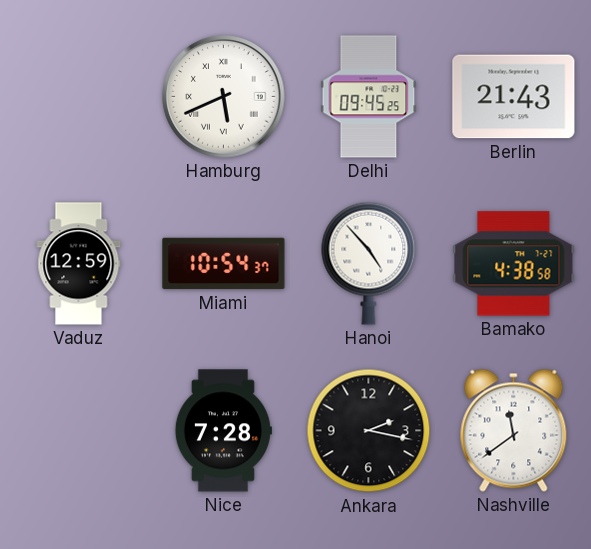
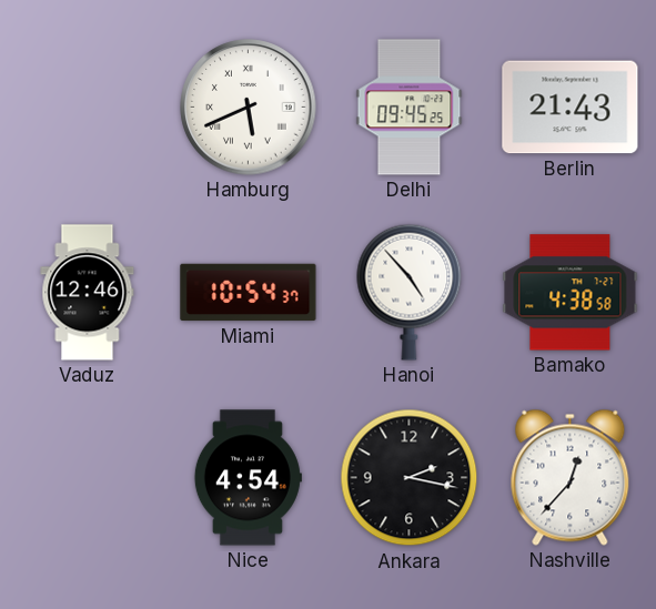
Vaduz: 12:59 -> 12:46
Nice: 7:28 -> 4:54
Nashville: 11:39 -> 12:37
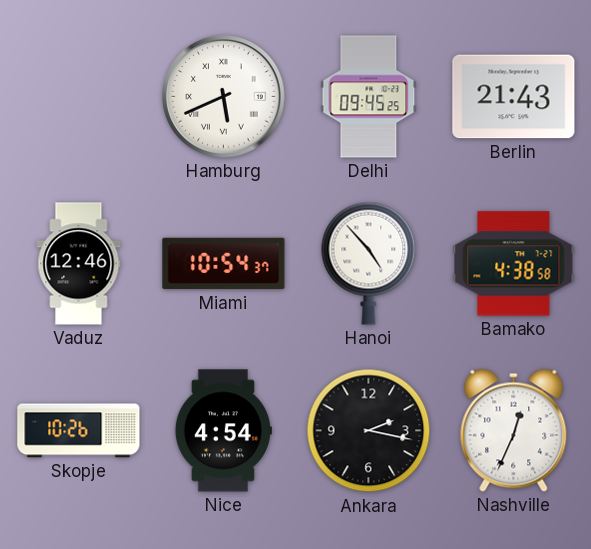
Skopje: none -> 10:26
Nashville: 12:37 -> 12:34
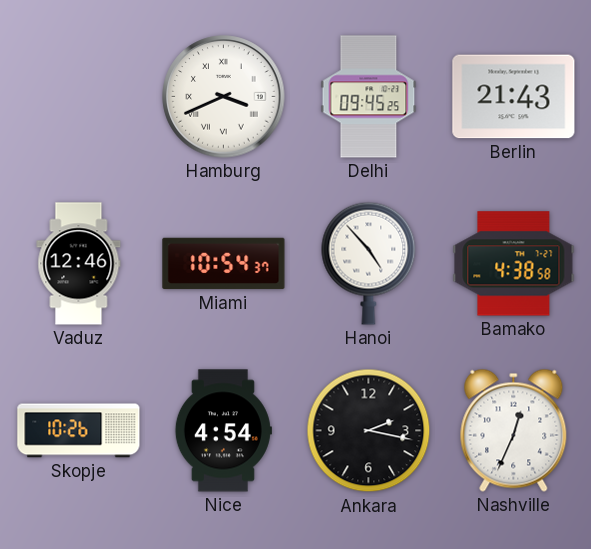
Hamburg: 5:41 -> 3:41
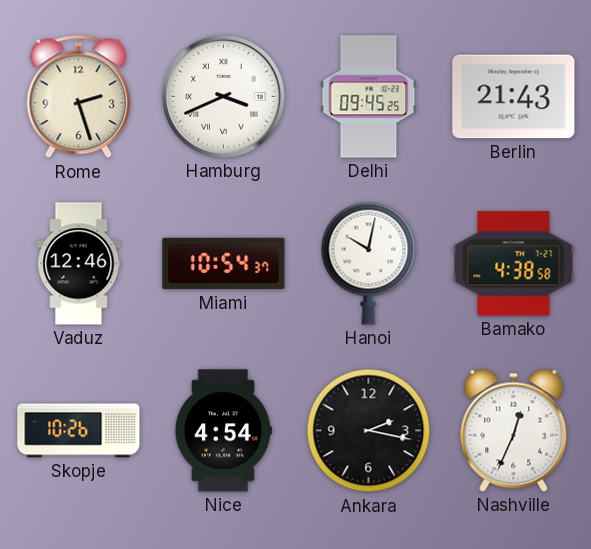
Rome: none -> 2:27
Hanoi: 4:53 -> 10:02
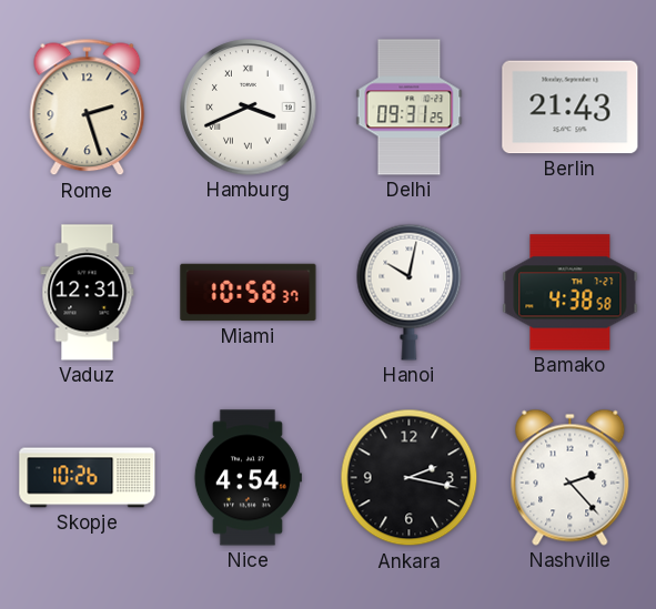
Delhi: 09:45 -> 09:31
Vaduz: 12:46 -> 12:31
Miami: 10:54 -> 10:58
Nashville: 12:34 -> 2:23
